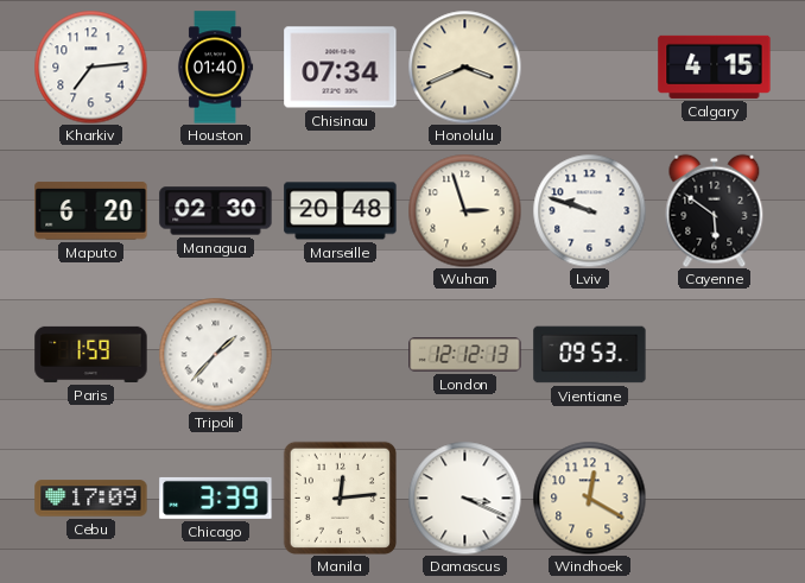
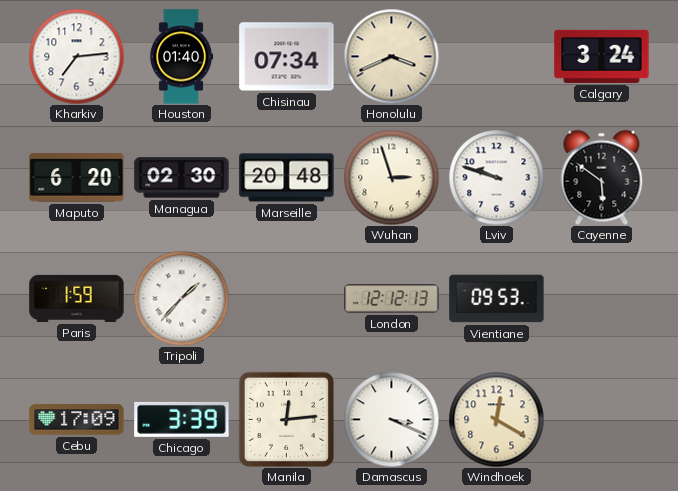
Calgary: 4:15 -> 3:24
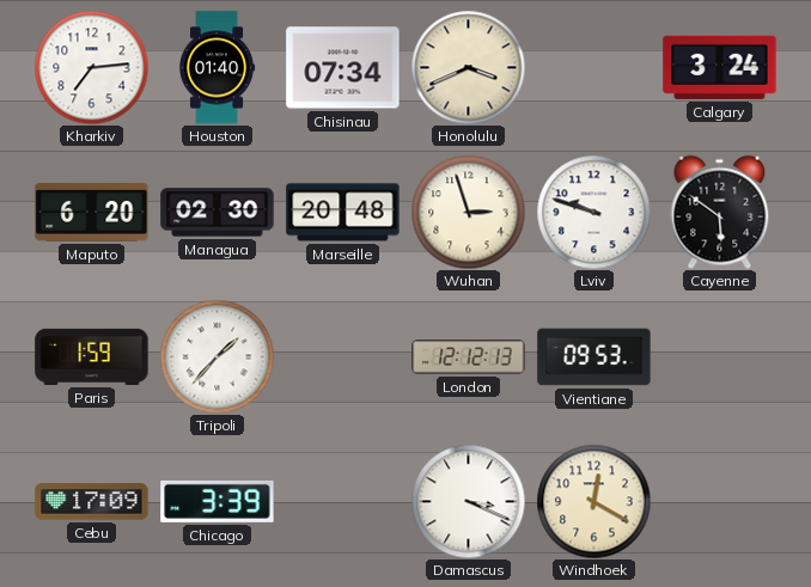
Manila: 12:14 -> none
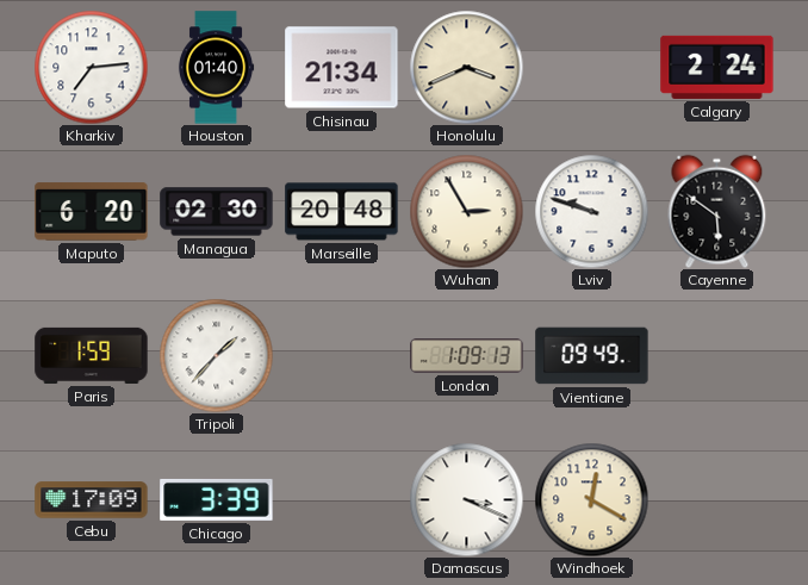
Chisinau: 07:34 -> 21:34
Calgary: 3:24 -> 2:24
Wuhan: 2:57 -> 2:55
London: 12:12 -> 1:09
Vientiane: 09:53 -> 09:49
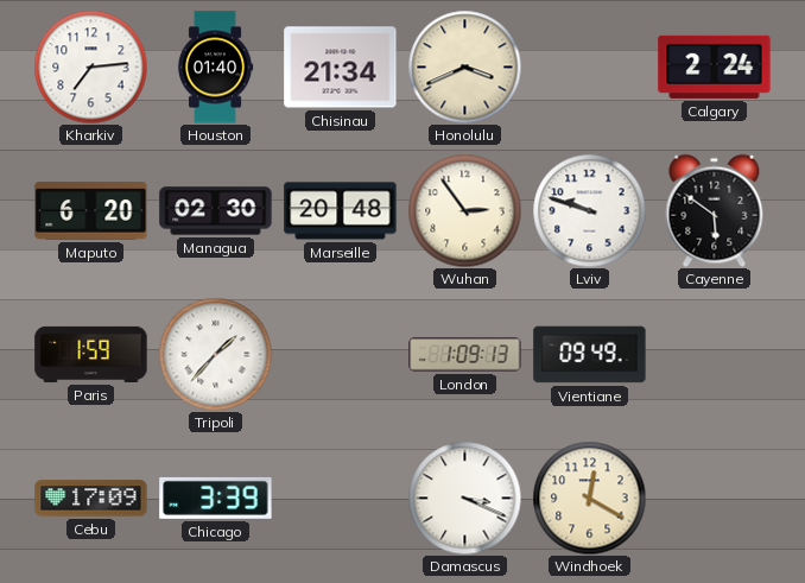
Wuhan: 2:55 -> 2:54
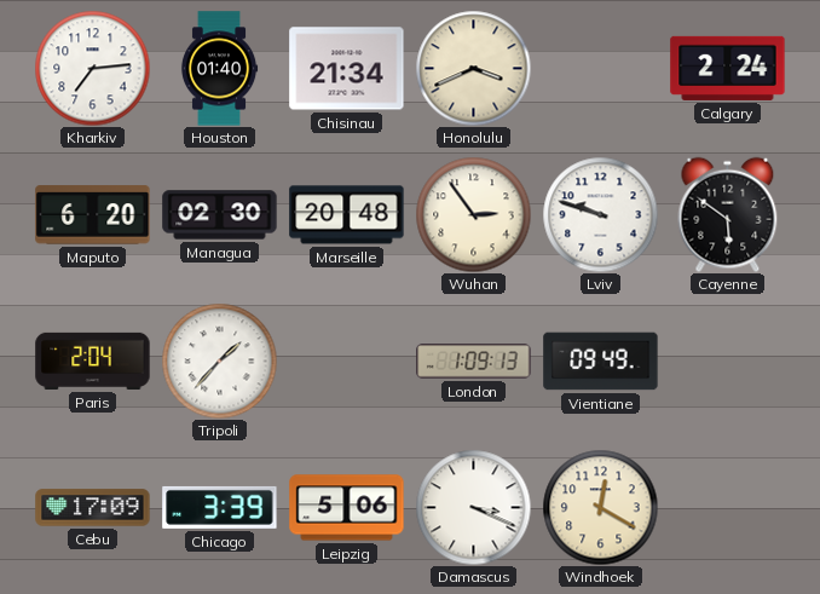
Paris: 1:59 -> 2:04
Leipzig: none -> 5:06
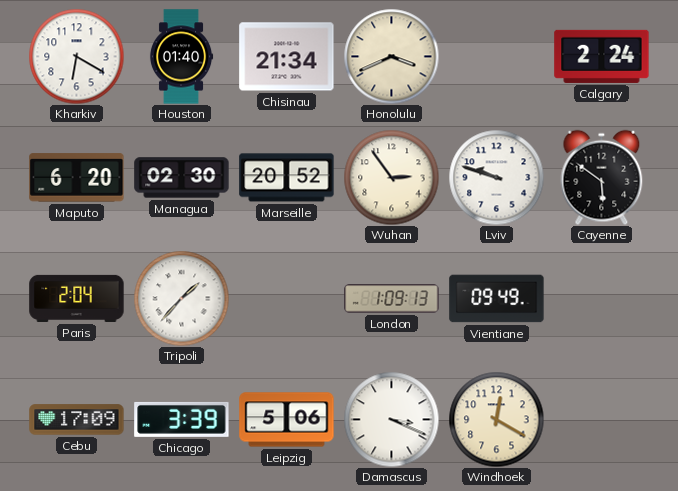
Kharkiv: 7:14 -> 6:20
Marseille: 20:48 -> 20:52
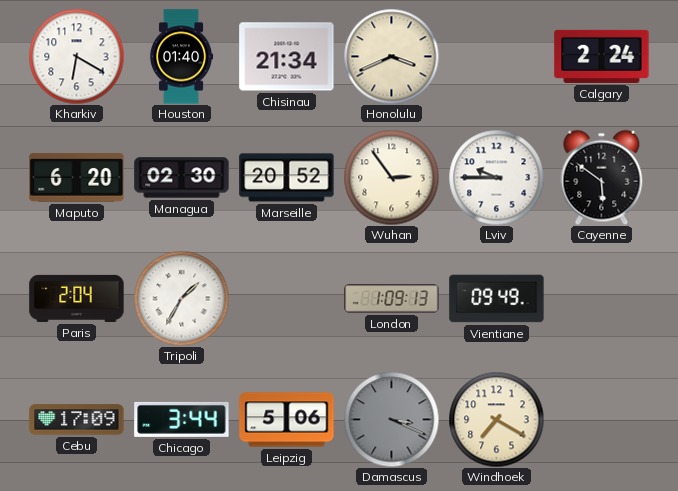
Lviv: 9:48 -> 9:45
Tripoli: 1:37 -> 1:35
Chicago: 3:39 -> 3:44
Damascus dial: white -> grey
Windhoek: 12:20 -> 7:20
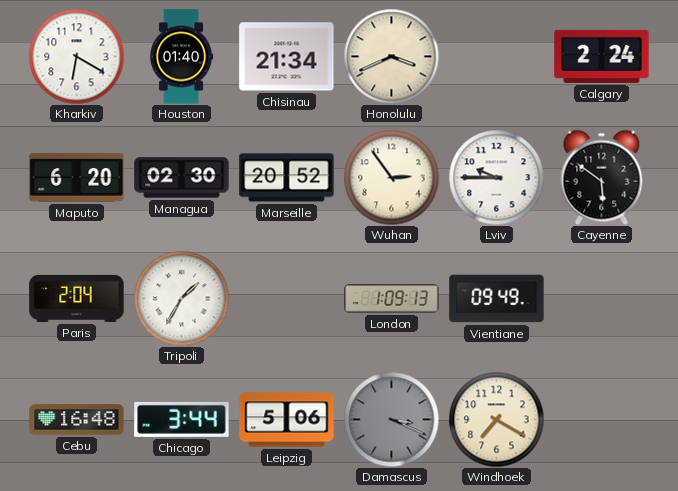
Cebu: 17:09 -> 16:48
